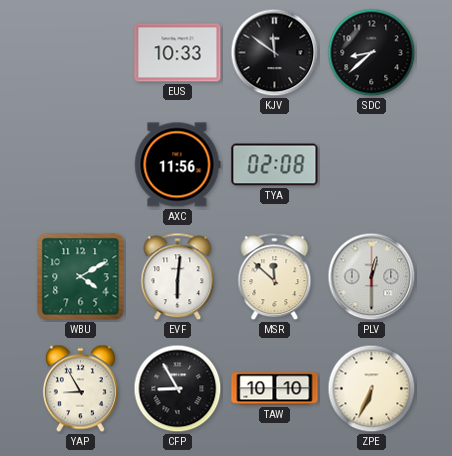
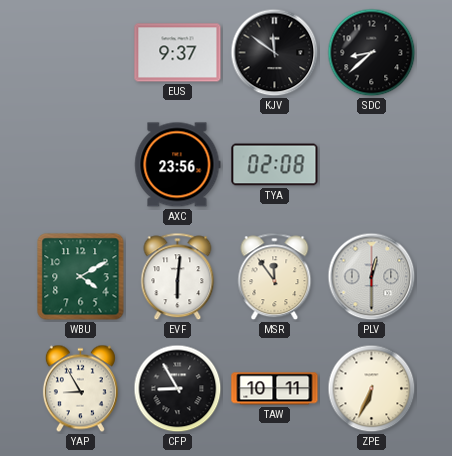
EUS: 10:33 -> 9:37
AXC: 11:56 -> 23:56
MSR: 11:52 -> 11:54
TAW: 10:10 -> 10:11
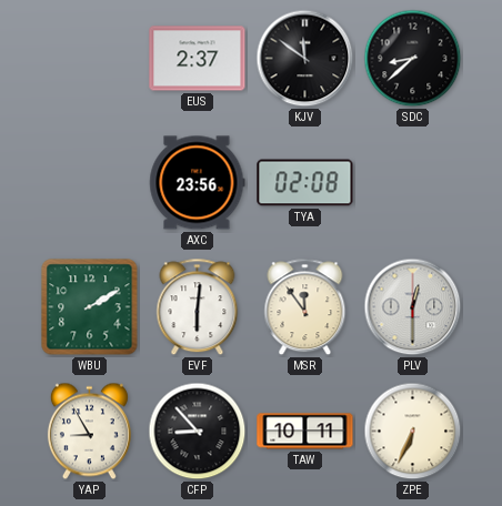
EUS: 9:37 -> 2:37
WBU: 4:10 -> 2:10
CFP: 8:55 -> 8:53
